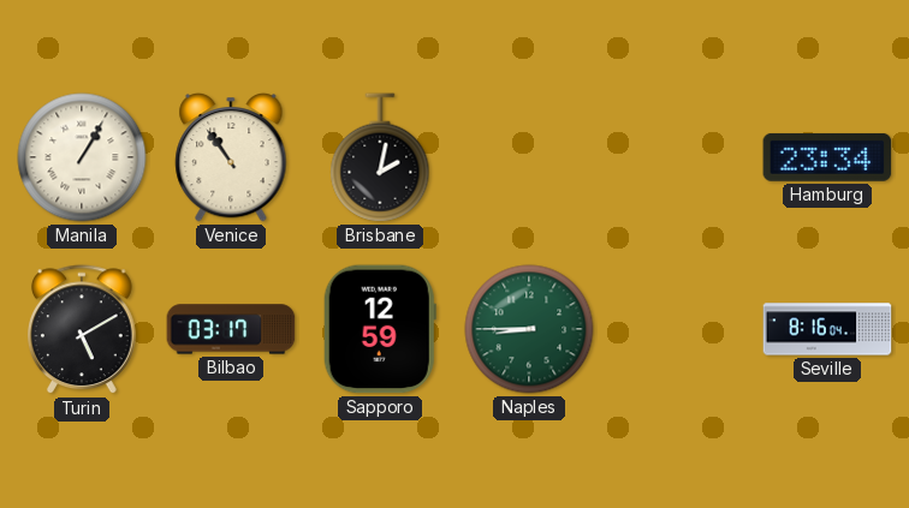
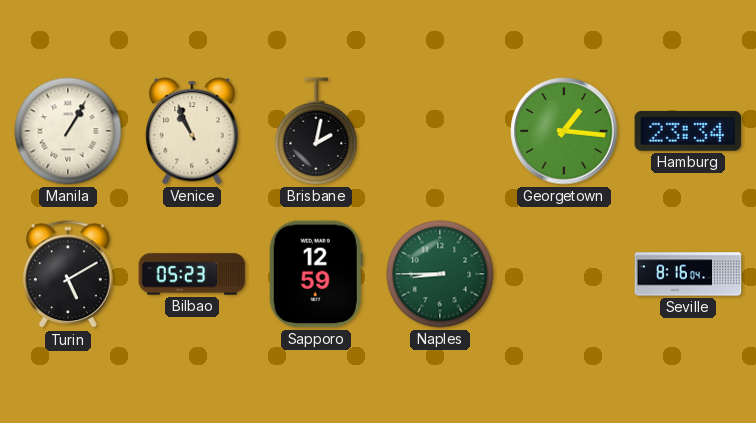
Venice: 10:54 -> 10:56
Georgetown: none -> 1:16
Bilbao: 03:17 -> 05:23
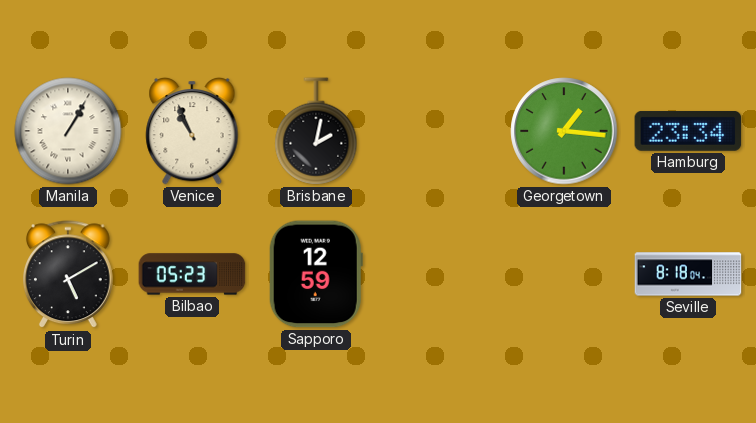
Naples: 8:45 -> none
Seville: 8:16 -> 8:18
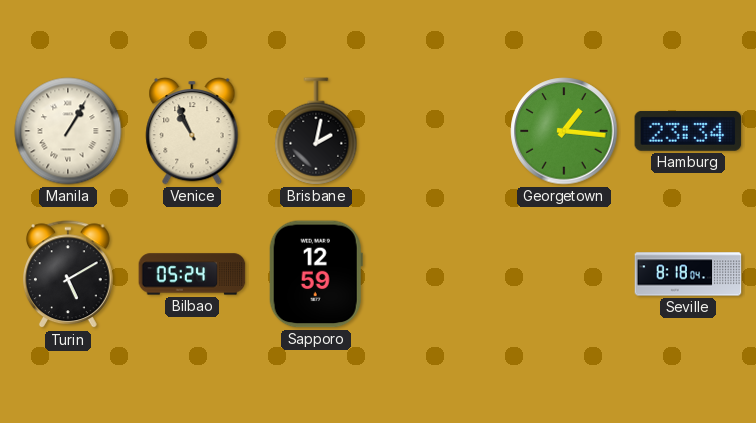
Bilbao: 05:23 -> 05:24
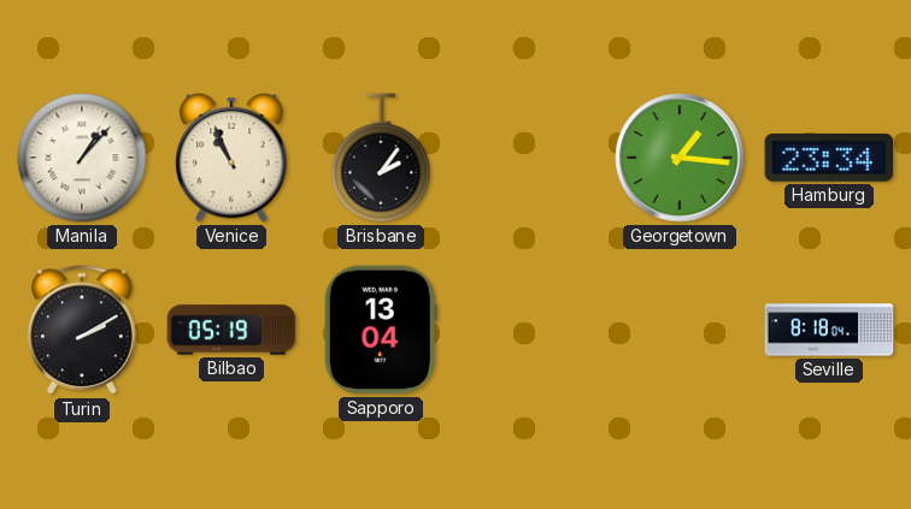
Manila: 1:05 -> 1:07
Brisbane: 2:02 -> 2:06
Turin: 5:10 -> 2:10
Bilbao: 05:24 -> 05:19
Sapporo: 12:59 -> 13:04
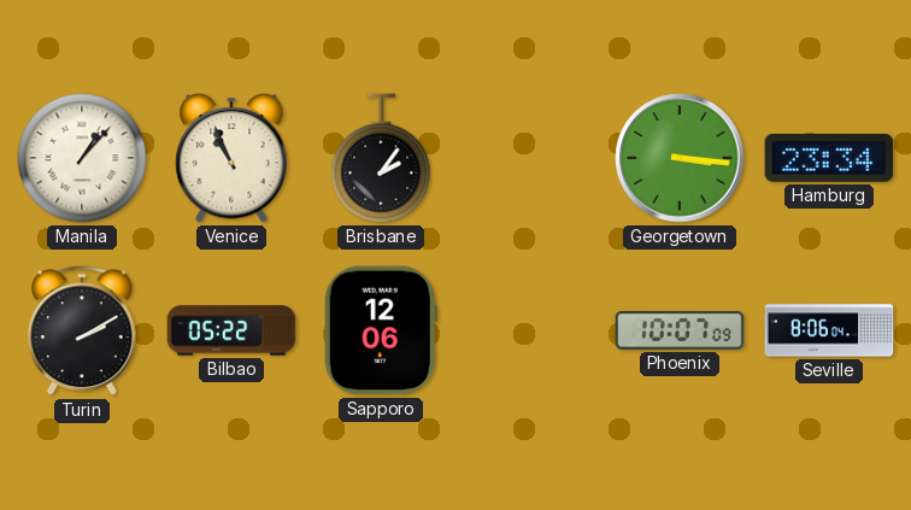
Georgetown: 1:16 -> 3:16
Bilbao: 05:19 -> 05:22
Sapporo: 13:04 -> 12:06
Phoenix: none -> 10:07
Seville: 8:18 -> 8:06
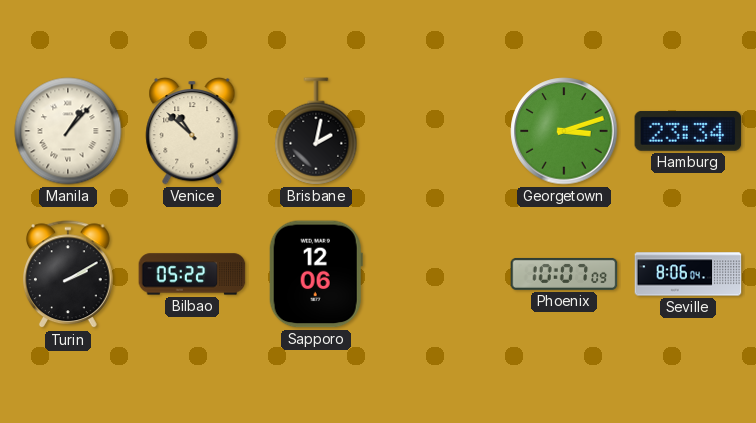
Venice: 10:56 -> 10:52
Brisbane: 2:06 -> 2:02
Georgetown: 3:16 -> 3:12
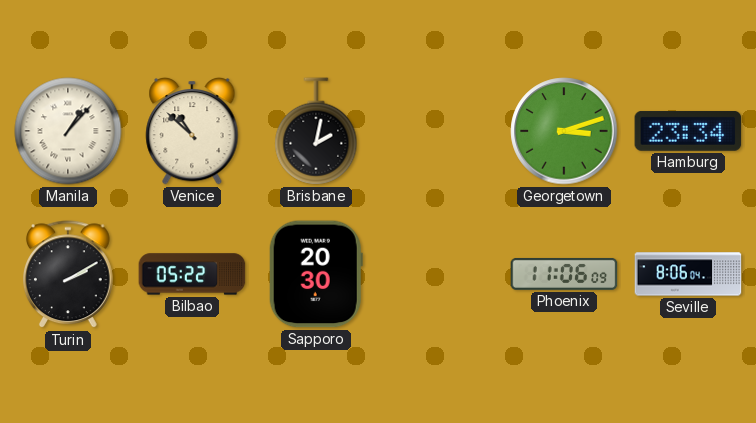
Sapporo: 12:06 -> 20:30
Phoenix: 10:07 -> 11:06
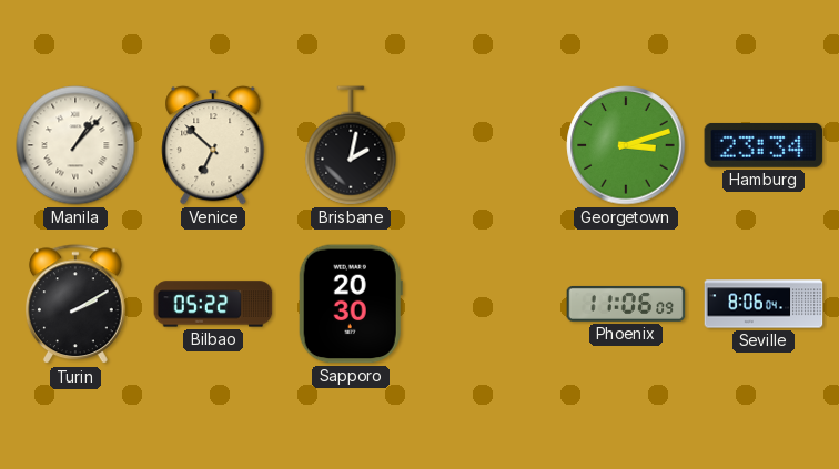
Venice: 10:52 -> 6:52
